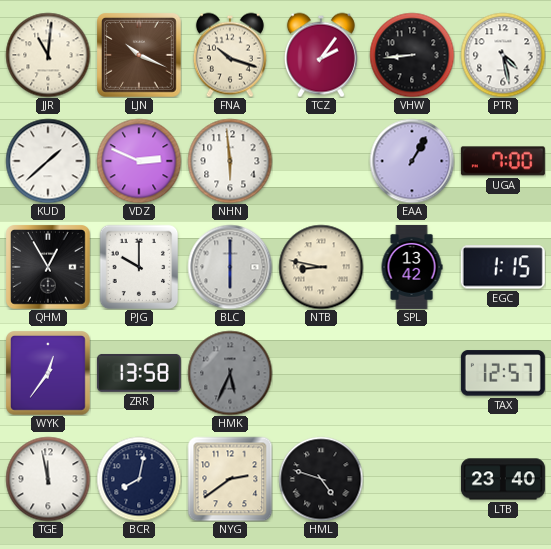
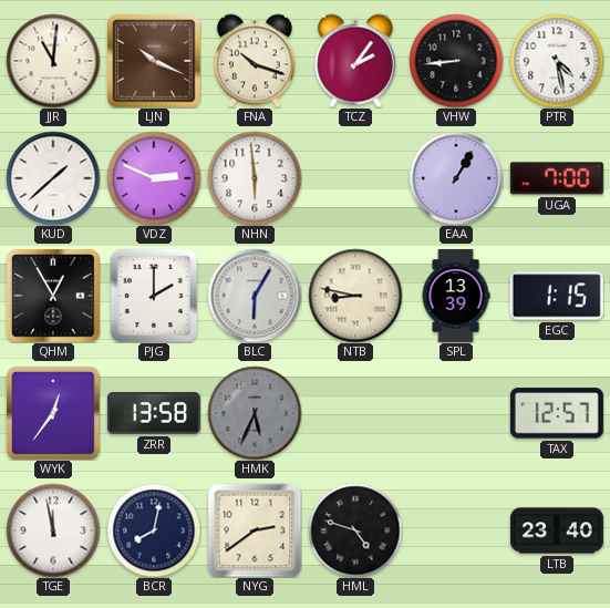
PJG: 10:00 -> 2:00
BLC: 6:00 -> 6:05
SPL: 13:42 -> 13:39
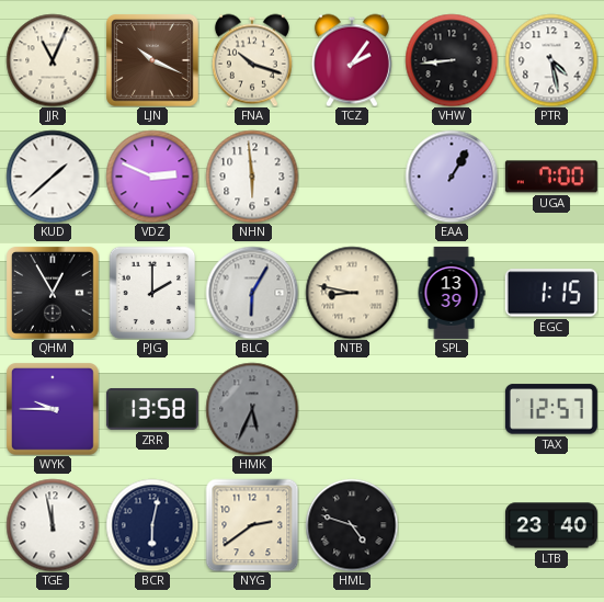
JJR: 11:01 -> 11:04
WYK: 12:36 -> 9:45
BCR: 8:02 -> 6:02
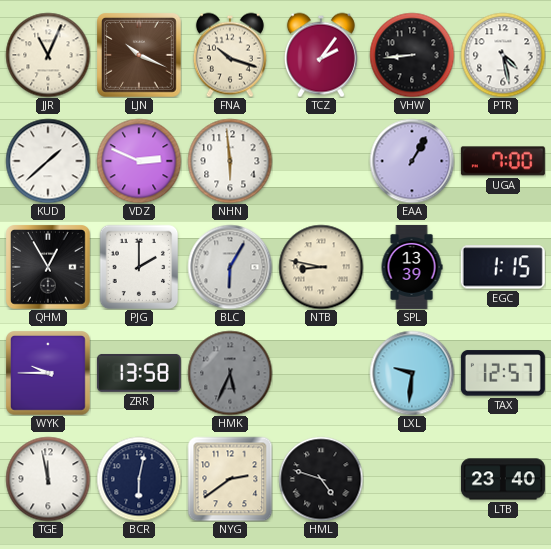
LXL: none -> 9:31
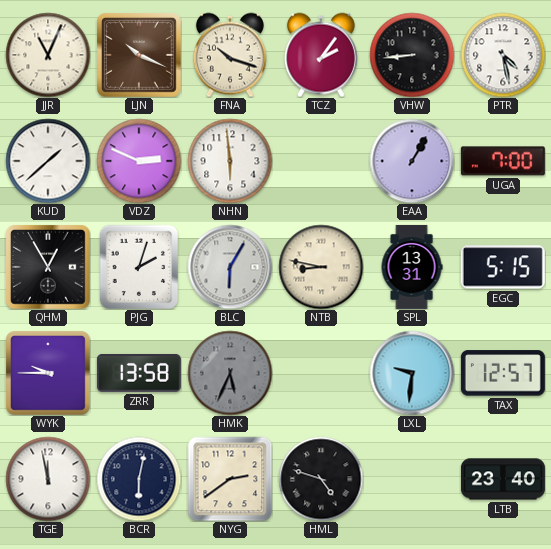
PJG: 2:00 -> 2:03
SPL: 13:39 -> 13:31
EGC: 1:15 -> 5:15
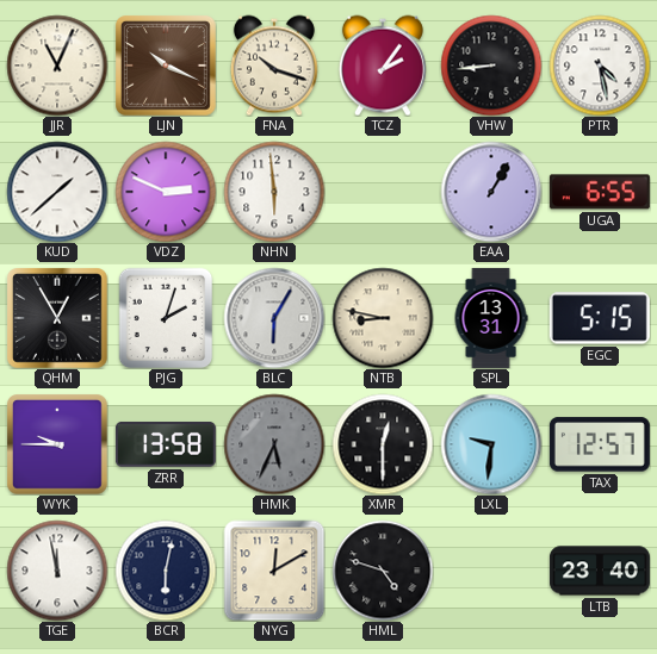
UGA: 7:00 -> 6:55
XMR: none -> 12:30
NYG: 2:39 -> 12:10
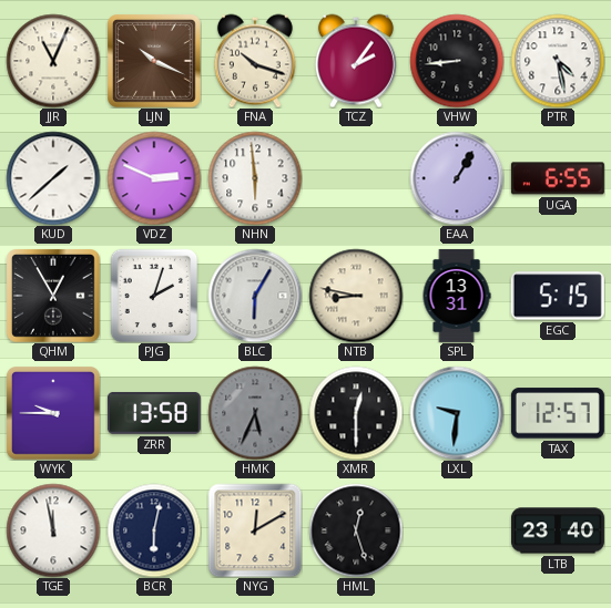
HML: 4:48 -> 12:27
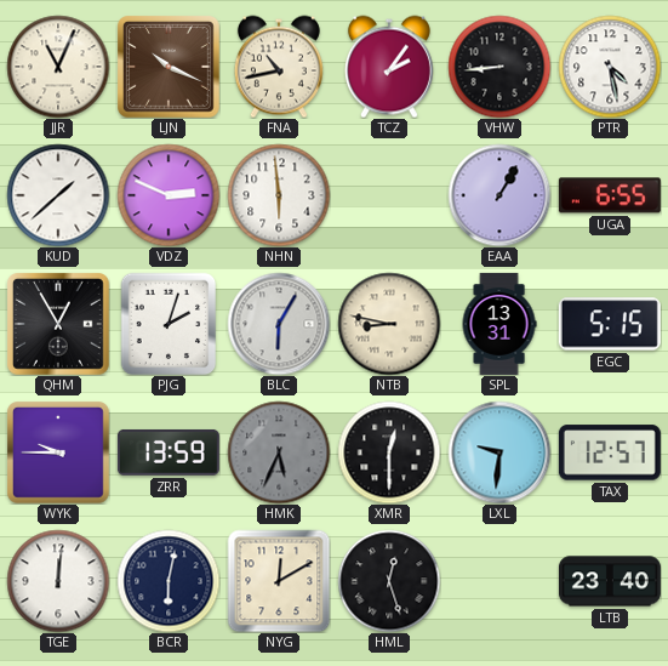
FNA: 10:18 -> 10:43
ZRR: 13:58 -> 13:59
TGE: 11:58 -> 12:01
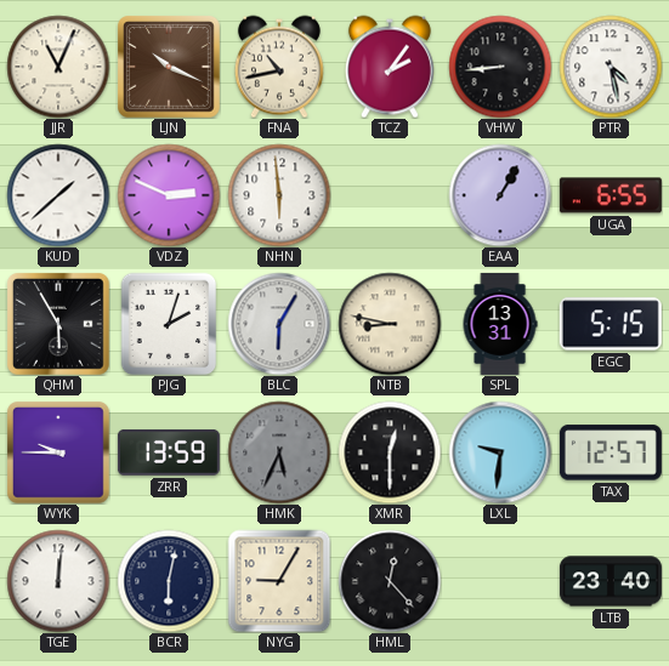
QHM: 12:55 -> 5:55
NYG: 12:10 -> 9:05
HML: 12:27 -> 12:23
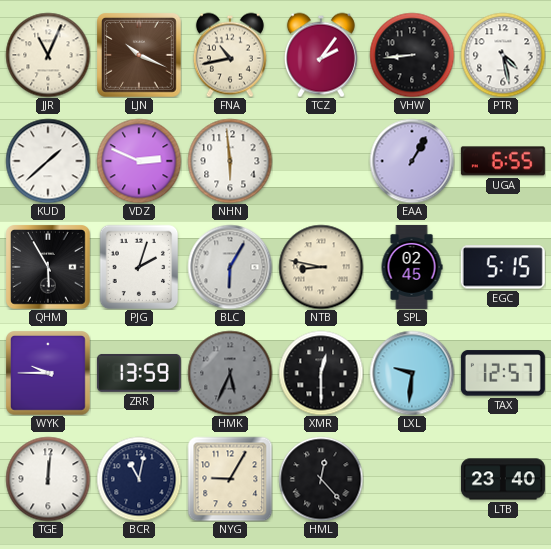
SPL: 13:31 -> 02:45
BCR: 6:02 -> 11:02
